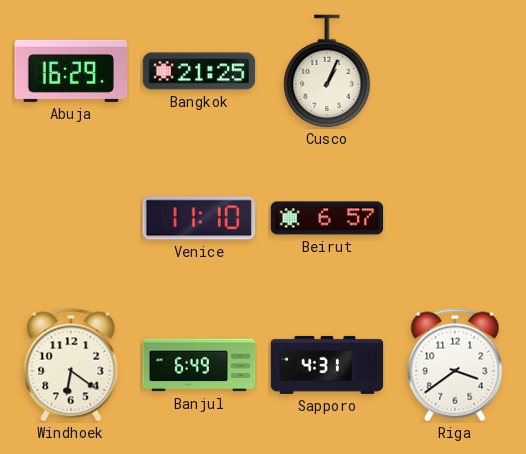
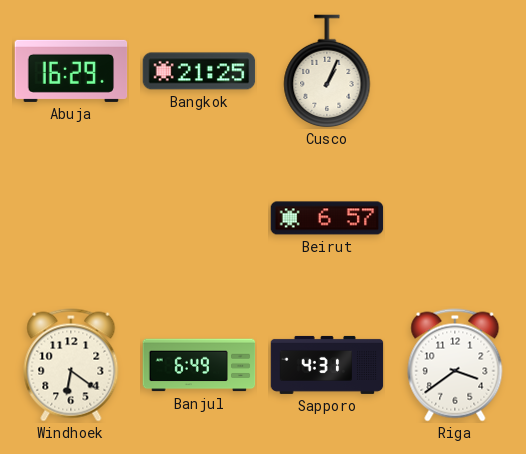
Venice: 11:10 -> none
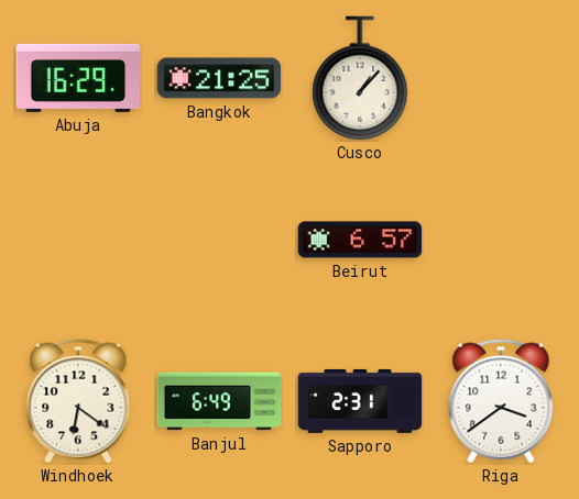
Cusco: 1:04 -> 1:07
Sapporo: 4:31 -> 2:31
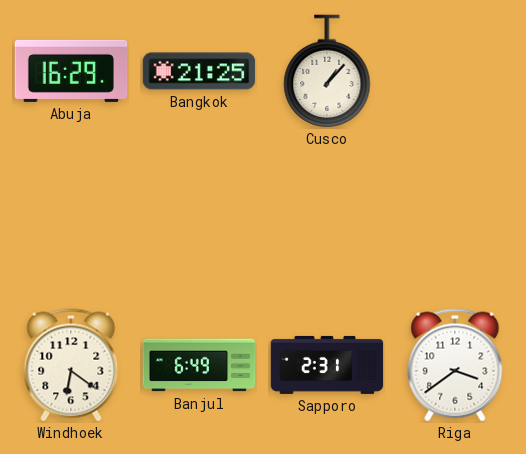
Beirut: 6:57 -> none
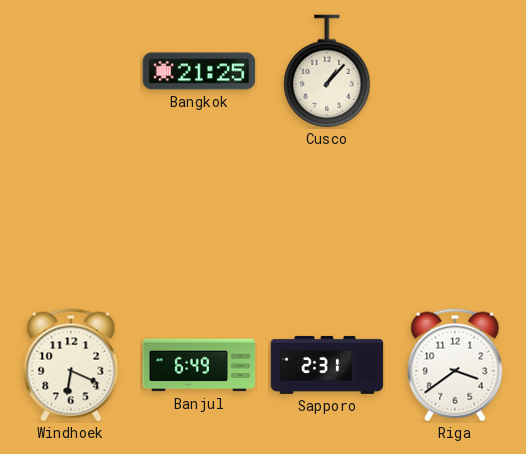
Abuja: 16:29 -> none
Windhoek: 6:21 -> 6:19
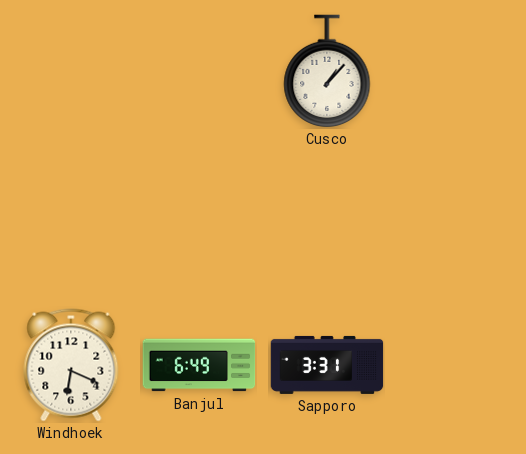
Bangkok: 21:25 -> none
Sapporo: 2:31 -> 3:31
Riga: 3:39 -> none
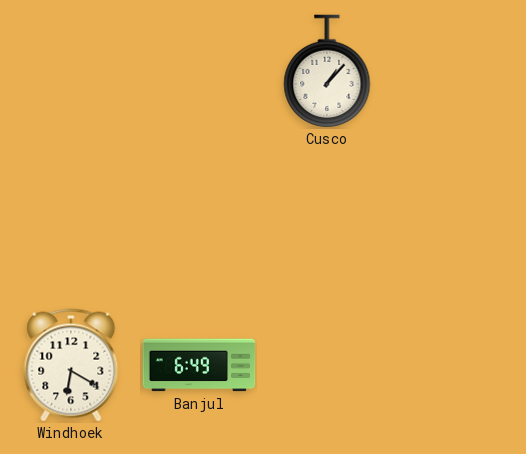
Windhoek: 6:19 -> 6:20
Sapporo: 3:31 -> none
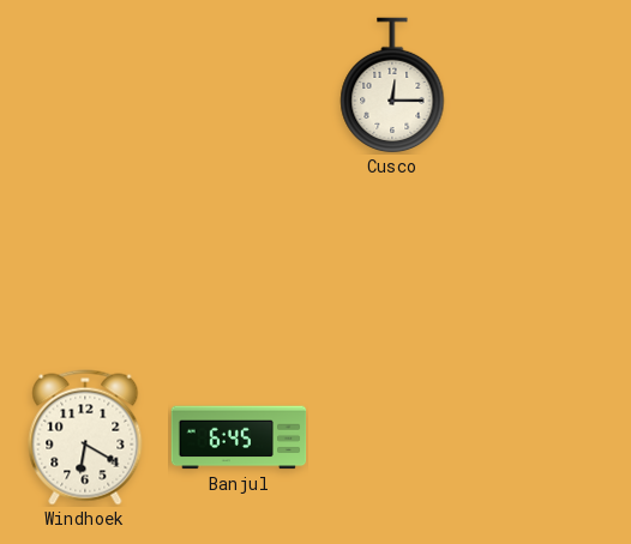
Cusco: 1:07 -> 12:15
Banjul: 6:49 -> 6:45
